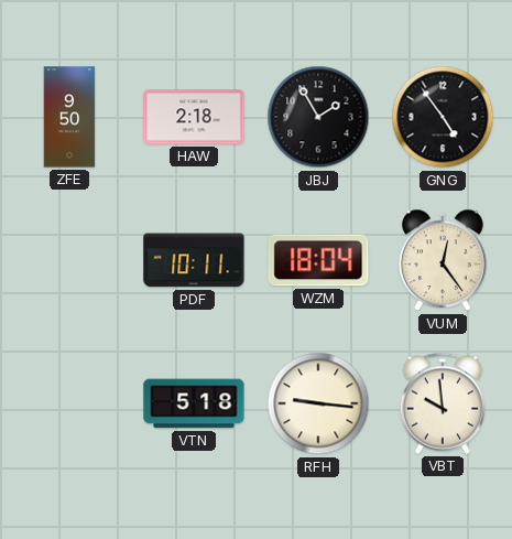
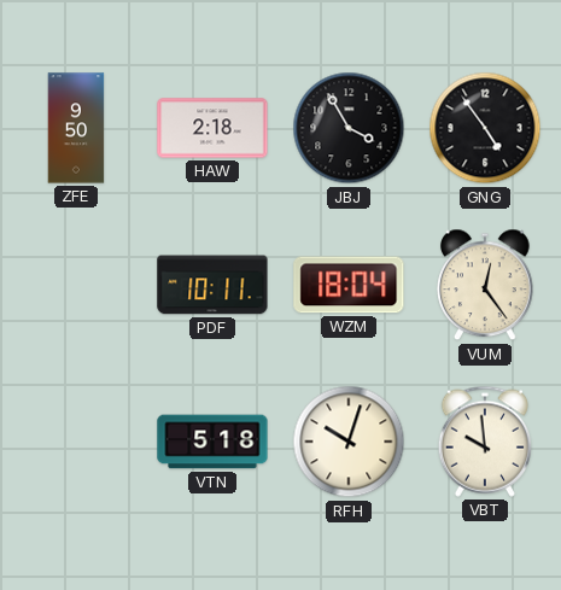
JBJ: 1:55 -> 3:55
RFH: 9:16 -> 10:03
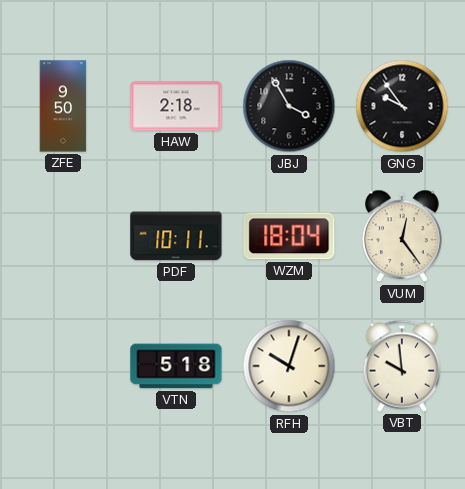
GNG: 4:54 -> 9:54
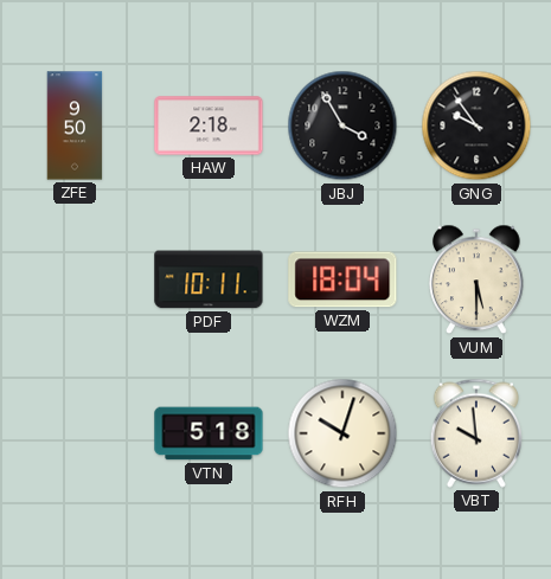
VUM: 12:24 -> 5:30
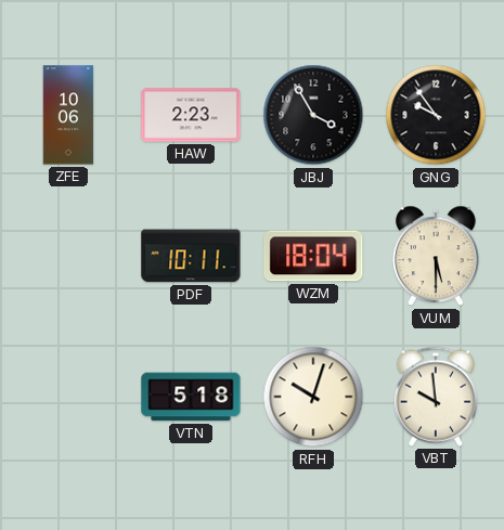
ZFE: 9:50 -> 10:06
HAW: 2:18 -> 2:23
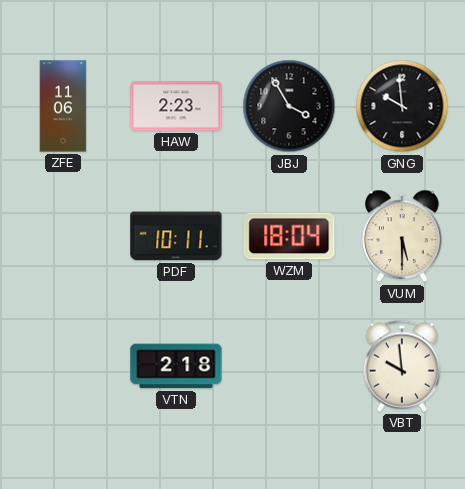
ZFE: 10:06 -> 11:06
GNG: 9:54 -> 9:59
VTN: 5:18 -> 2:18
RFH: 10:03 -> none
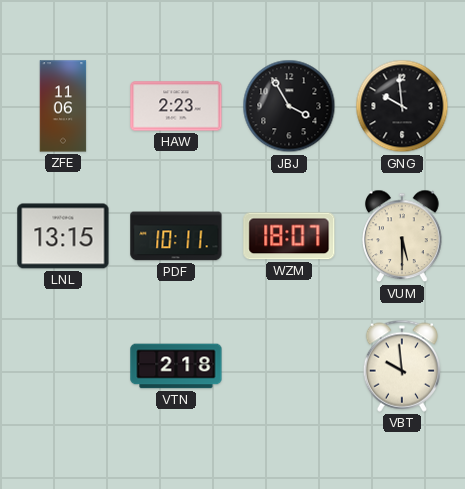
LNL: none -> 13:15
WZM: 18:04 -> 18:07
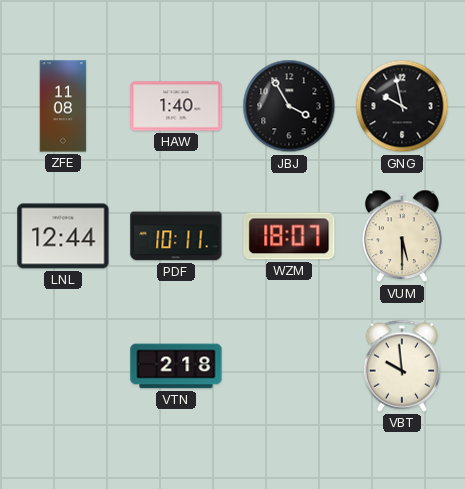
ZFE: 11:06 -> 11:08
HAW: 2:23 -> 1:40
GNG: 9:59 -> 9:58
LNL: 13:15 -> 12:44
